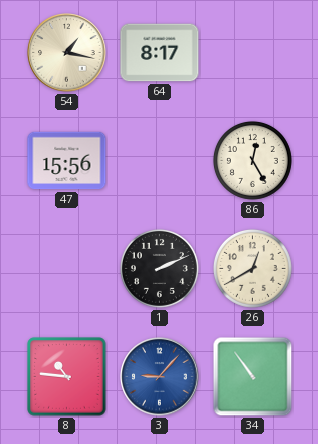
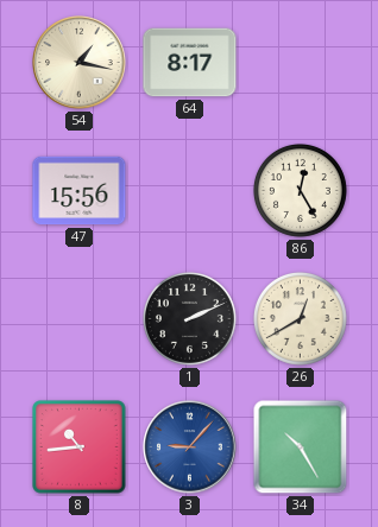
8: 10:46 -> 10:44
34: 10:54 -> 10:25
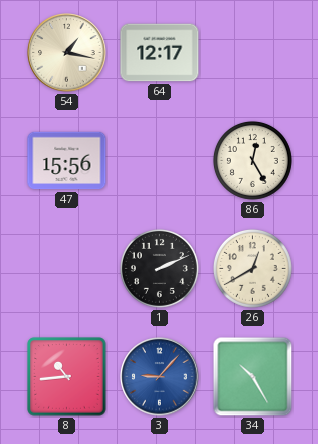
64: 8:17 -> 12:17
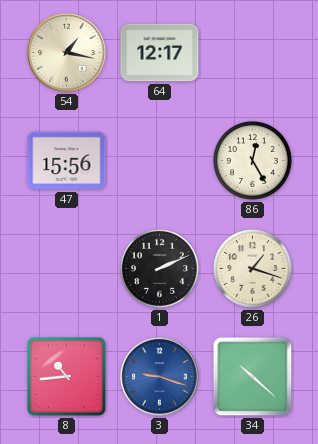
26: 12:40 -> 1:18
3: 9:07 -> 9:18
34: 10:25 -> 10:22
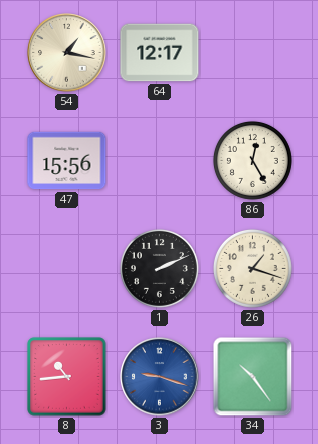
34: 10:22 -> 10:24
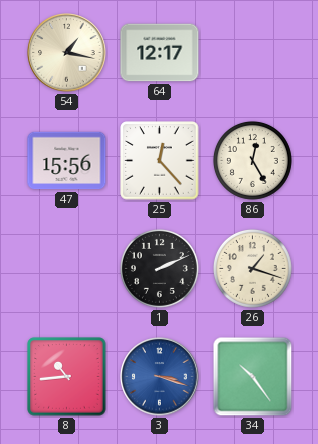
25: none -> 12:23
3: 9:18 -> 3:18
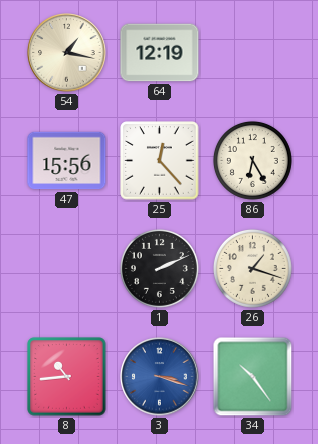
64: 12:17 -> 12:19
86: 12:25 -> 6:25
